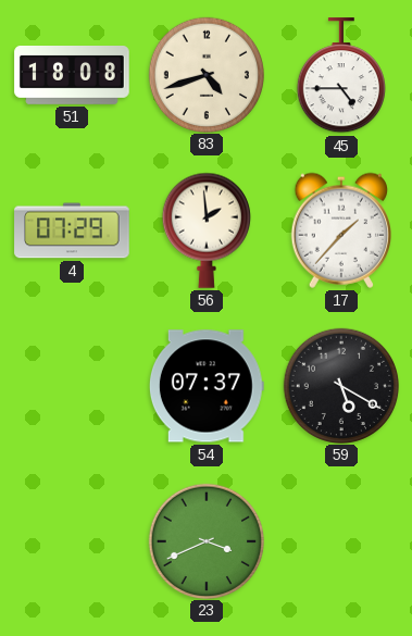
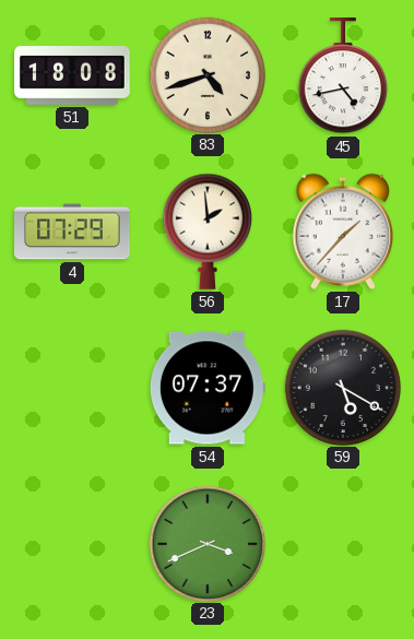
45: 4:45 -> 4:43
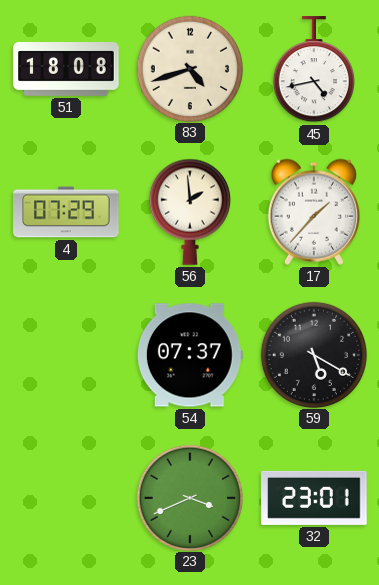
32: none -> 23:01
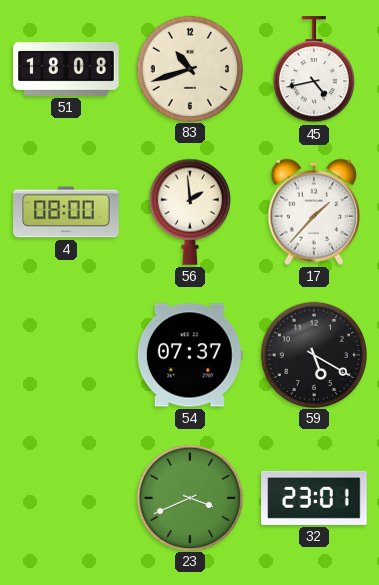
83: 4:42 -> 10:42
4: 07:29 -> 08:00
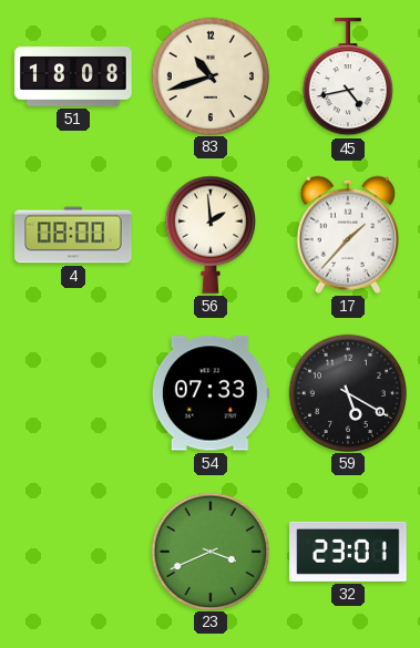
54: 07:37 -> 07:33
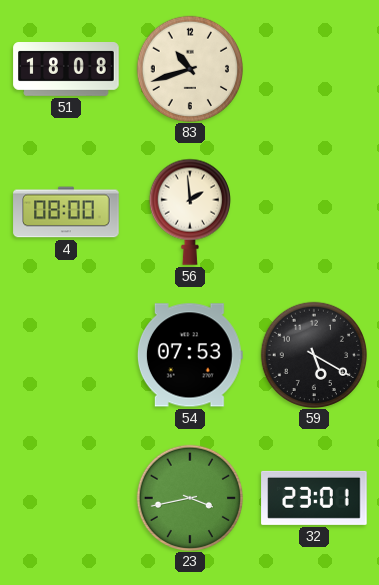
45: 4:43 -> none
17: 1:37 -> none
54: 07:33 -> 07:53
23: 3:41 -> 3:43
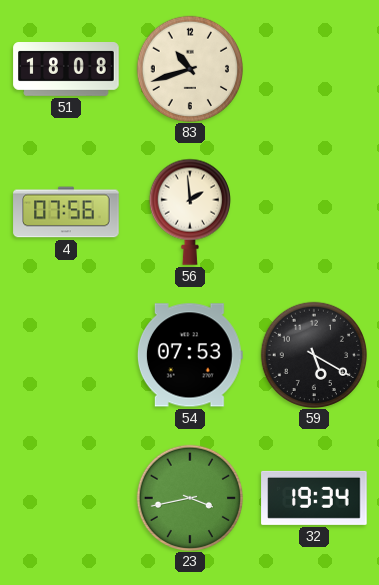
4: 08:00 -> 07:56
32: 23:01 -> 19:34
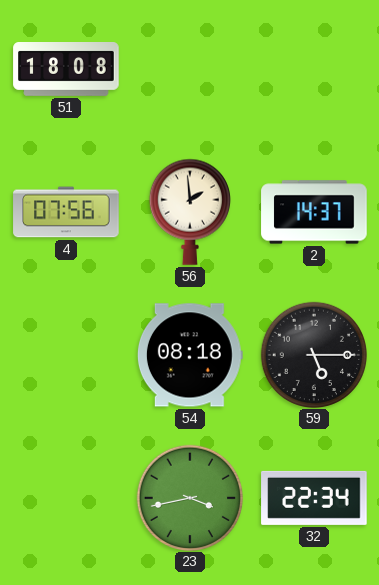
83: 10:42 -> none
2: none -> 14:37
54: 07:53 -> 08:18
59: 5:20 -> 5:15
32: 19:34 -> 22:34
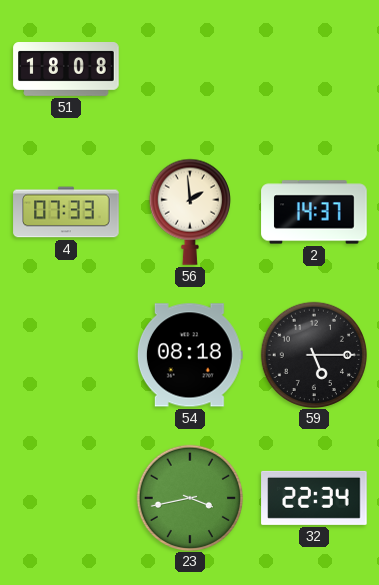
4: 07:56 -> 07:33
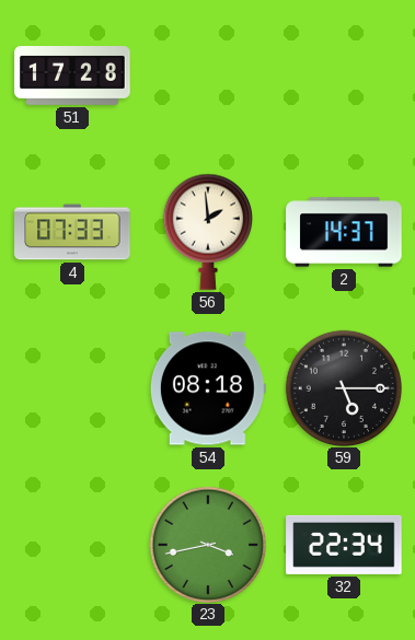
51: 18:08 -> 17:28
